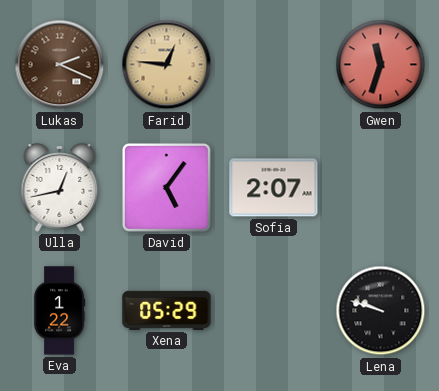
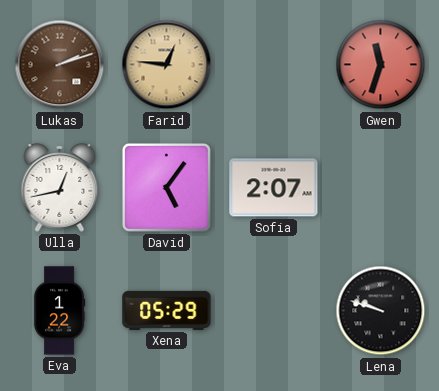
Lukas: 2:19 -> 2:12
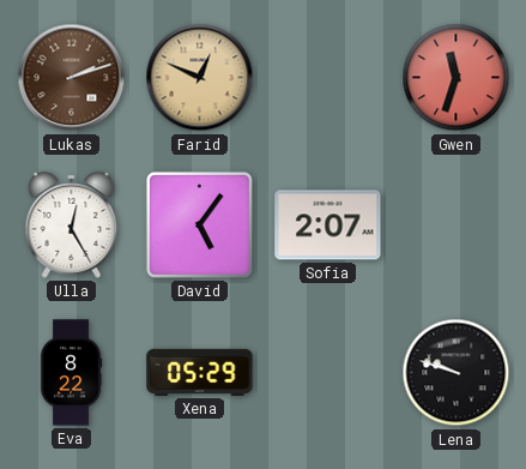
Farid: 12:46 -> 12:49
Ulla: 12:43 -> 12:25
Eva: 1:22 -> 8:22
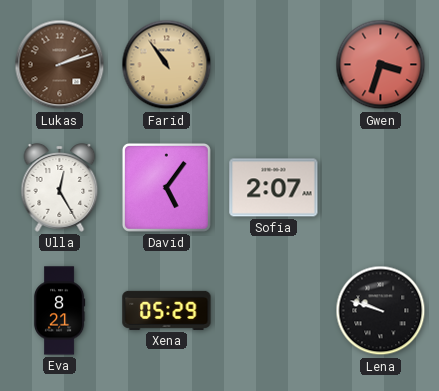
Farid: 12:49 -> 10:54
Gwen: 11:33 -> 3:33
Eva: 8:22 -> 8:21
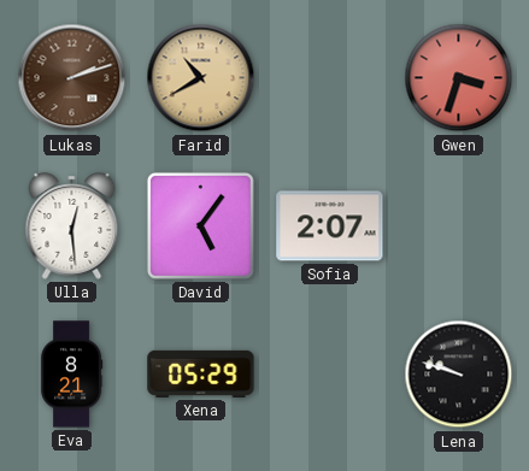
Farid: 10:54 -> 10:40
Ulla: 12:25 -> 12:29
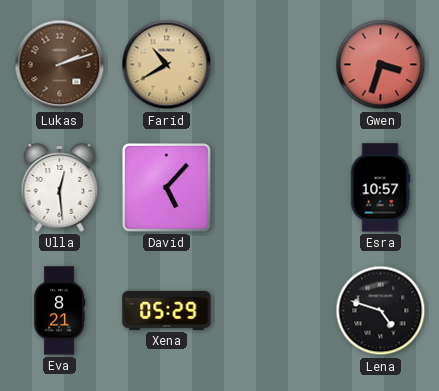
David: 5:06 -> 5:07
Sofia: 2:07 -> none
Esra: none -> 10:57
Lena: 9:48 -> 4:48
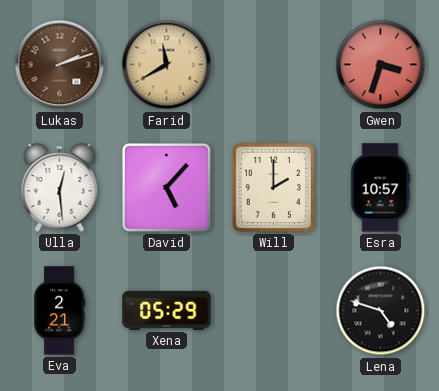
Farid: 10:40 -> 11:40
Will: none -> 2:00
Eva: 8:21 -> 2:21
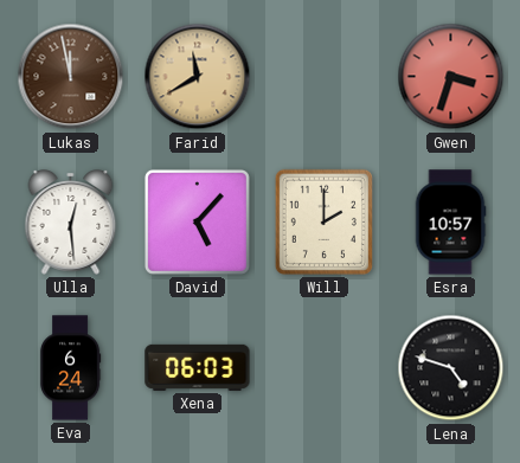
Lukas: 2:12 -> 11:58
Eva: 2:21 -> 6:24
Xena: 05:29 -> 06:03
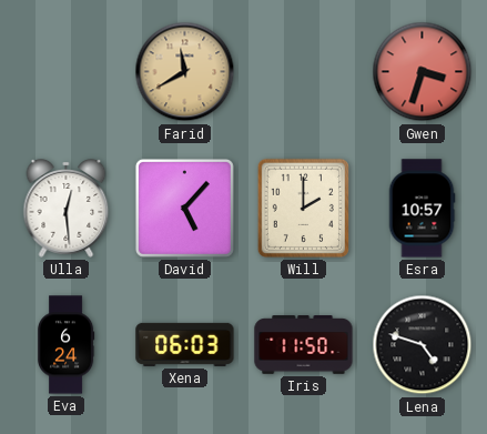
Lukas: 11:58 -> none
Iris: none -> 11:50
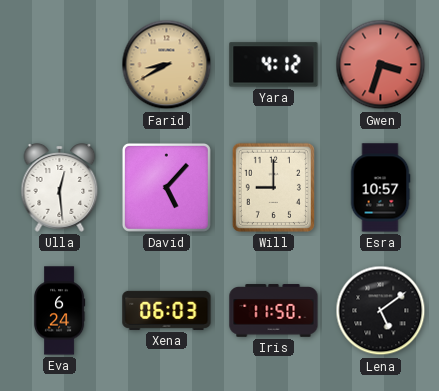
Farid: 11:40 -> 8:40
Yara: none -> 4:12
Will: 2:00 -> 9:00
Lena: 4:48 -> 5:09
